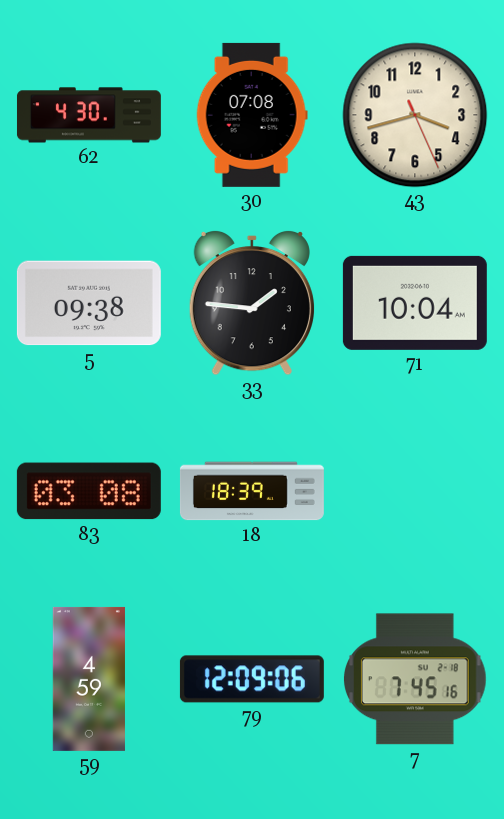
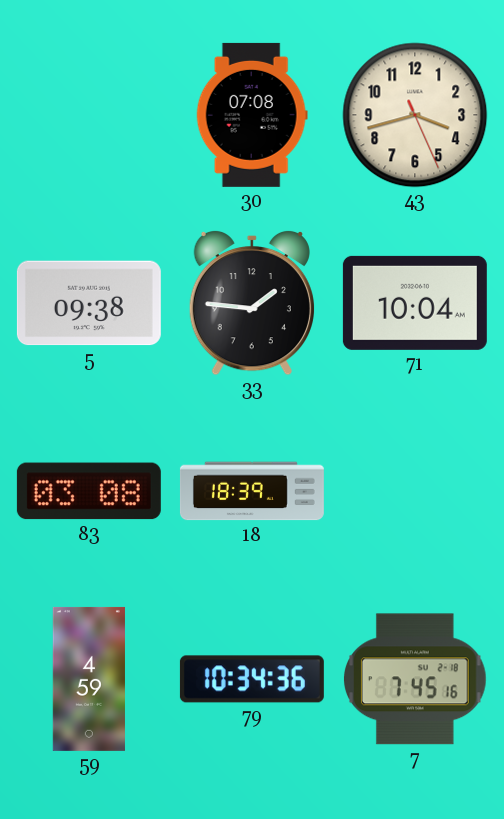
62: 4:30 -> none
79: 12:09 -> 10:34
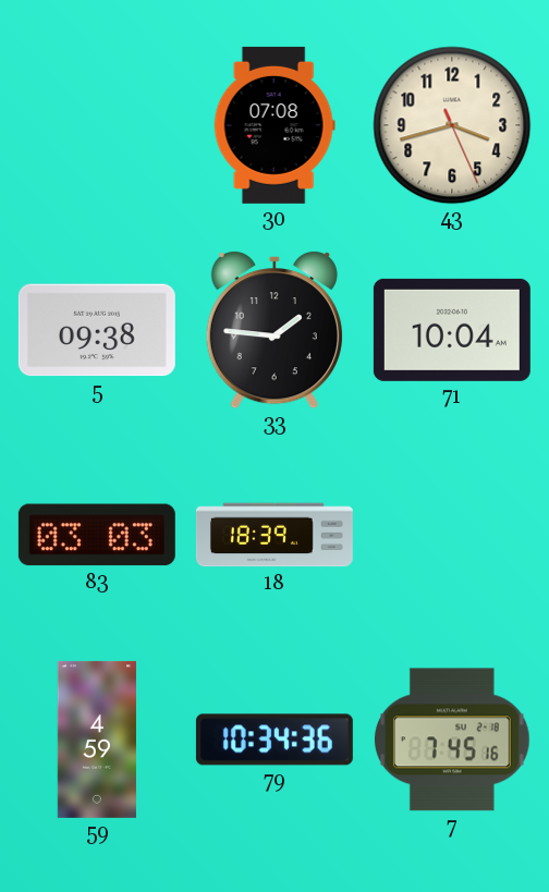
83: 03:08 -> 03:03
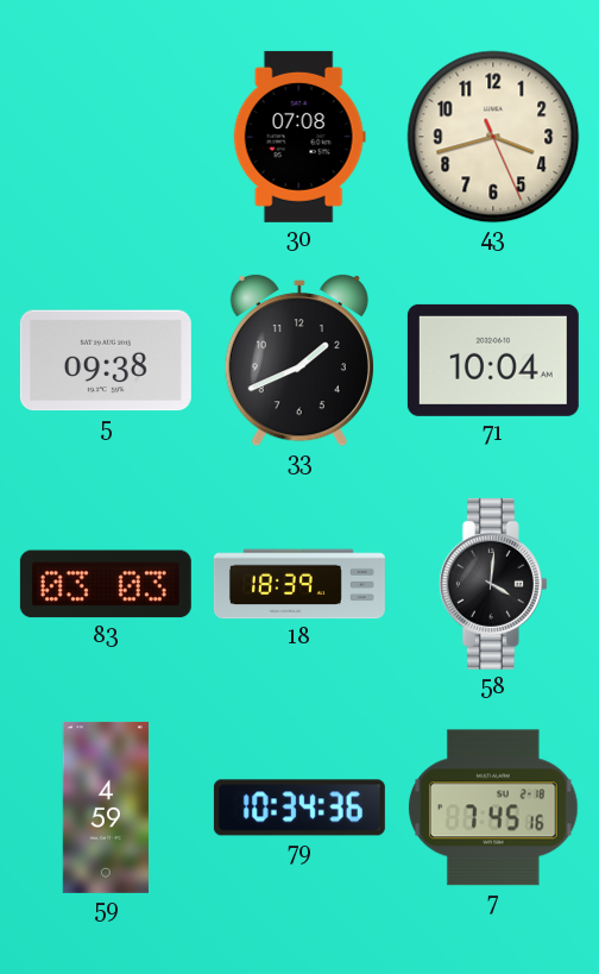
33: 1:46 -> 1:41
58: none -> 4:01
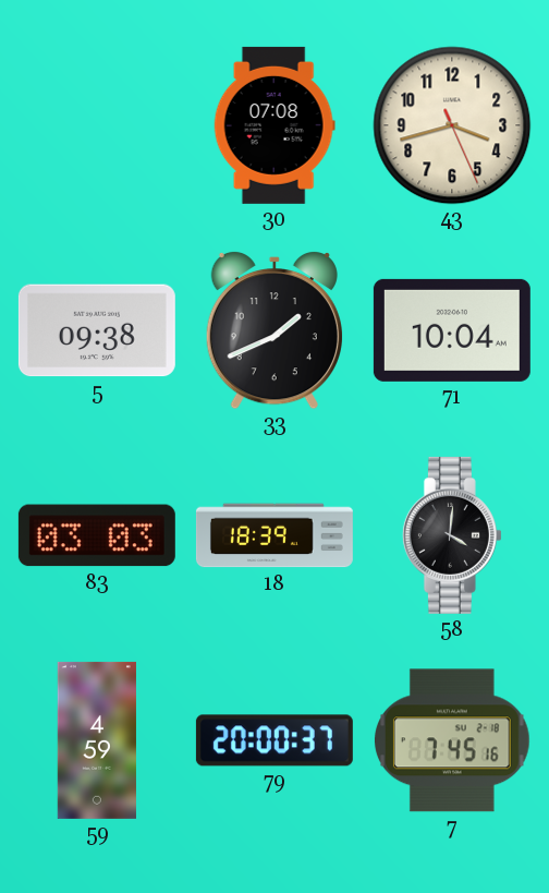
79: 10:34 -> 20:00
